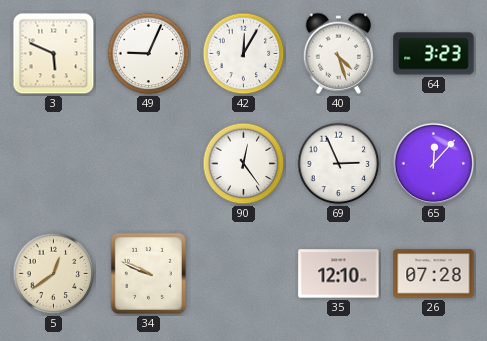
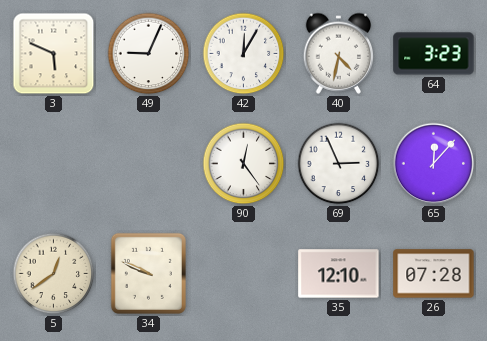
40: 4:27 -> 4:32
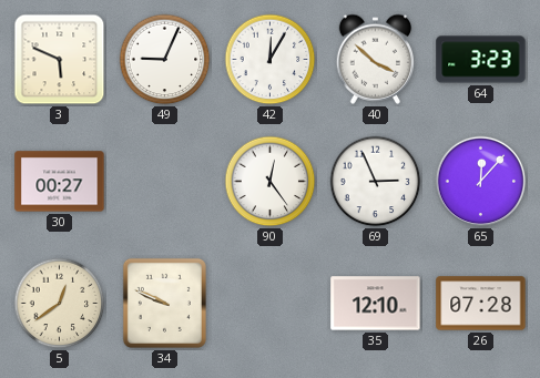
40: 4:32 -> 3:52
30: none -> 00:27
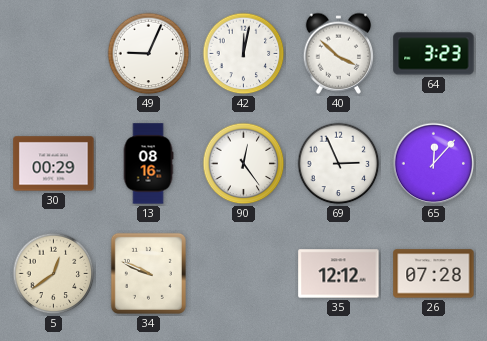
3: 5:49 -> none
42: 12:05 -> 12:02
30: 00:27 -> 00:29
13: none -> 08:16
35: 12:10 -> 12:12
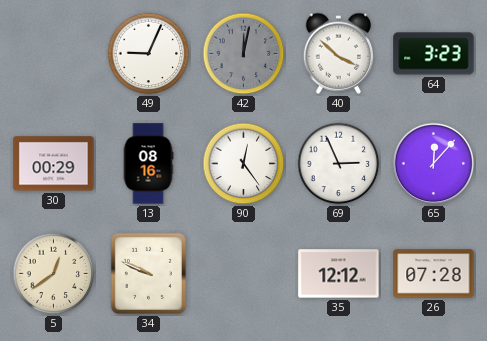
42 dial: white -> grey
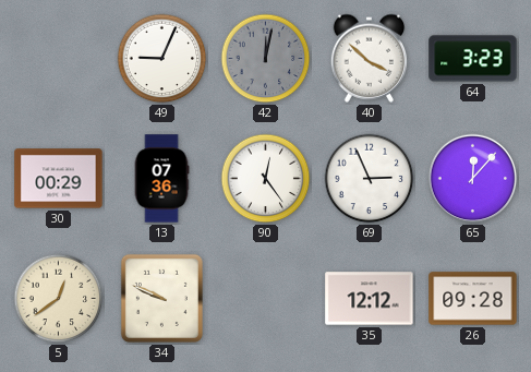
13: 08:16 -> 07:36
26: 07:28 -> 09:28
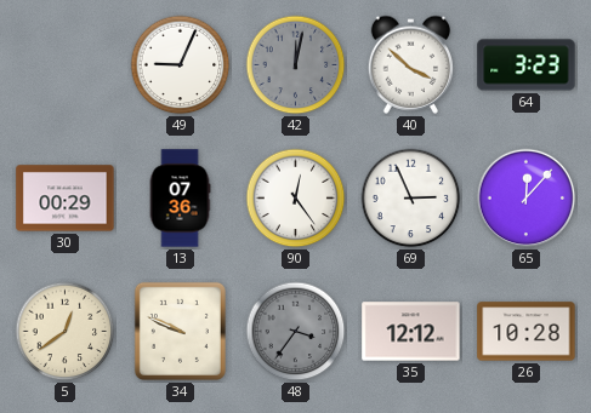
48: none -> 3:36
26: 09:28 -> 10:28
